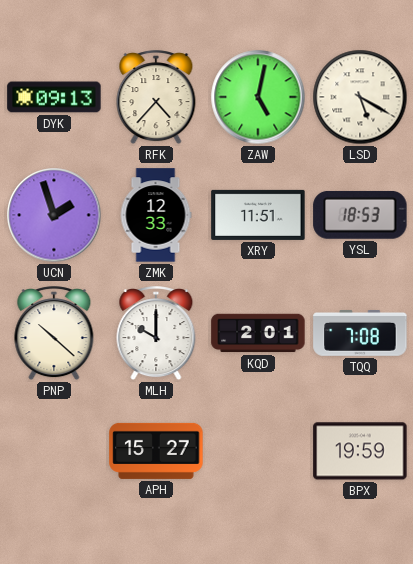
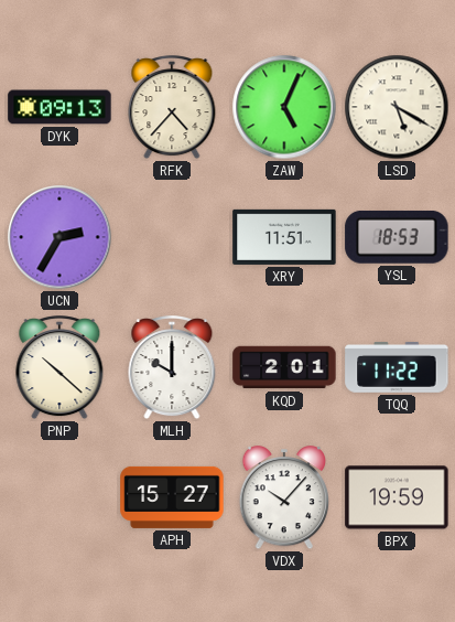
ZAW: 5:02 -> 5:04
UCN: 1:57 -> 2:35
ZMK: 12:33 -> none
TQQ: 7:08 -> 11:22
VDX: none -> 10:07
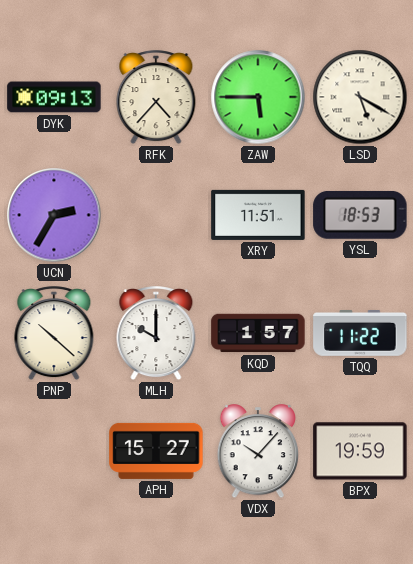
ZAW: 5:04 -> 5:45
KQD: 2:01 -> 1:57
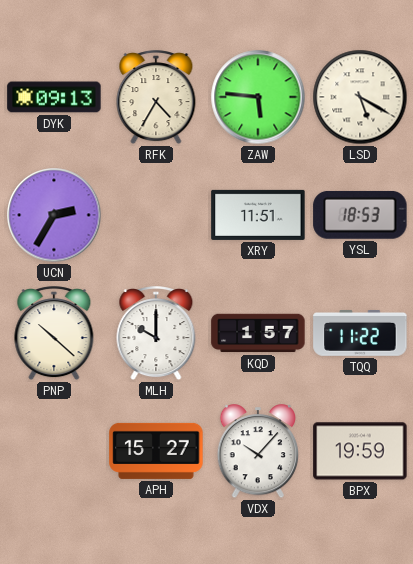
RFK: 4:37 -> 4:35
ZAW: 5:45 -> 5:46
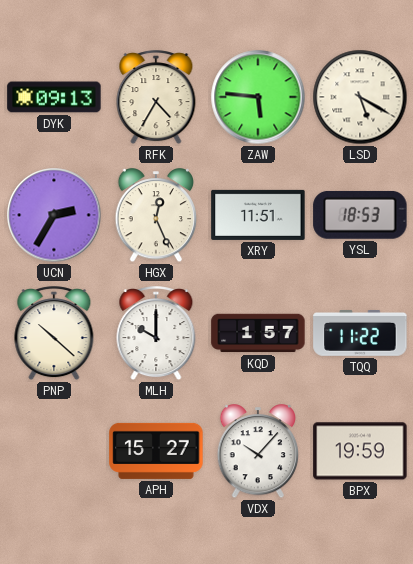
HGX: none -> 12:26
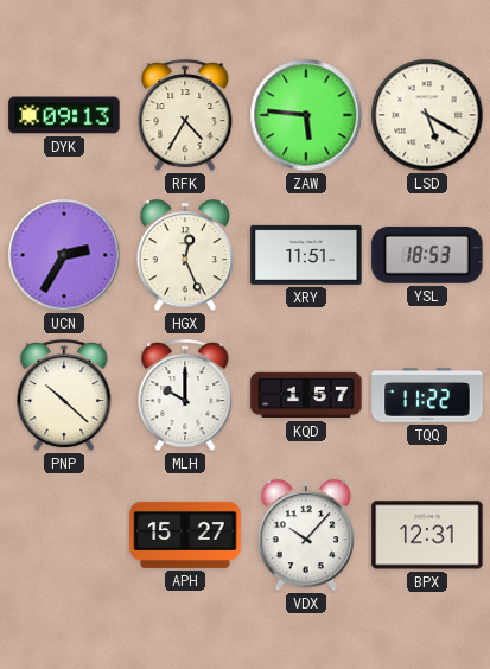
BPX: 19:59 -> 12:31
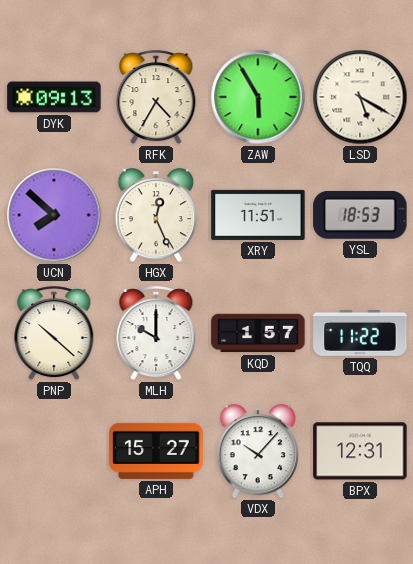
ZAW: 5:46 -> 5:55
UCN: 2:35 -> 7:52
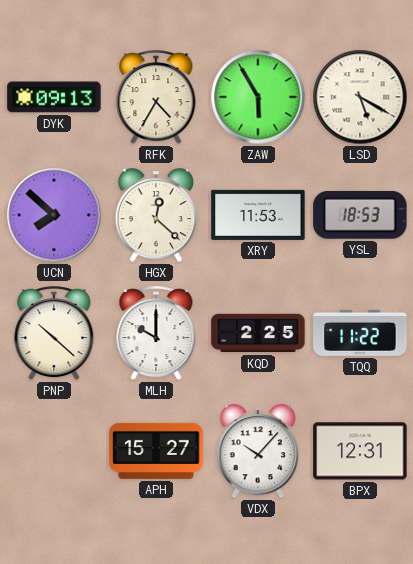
HGX: 12:26 -> 12:22
XRY: 11:51 -> 11:53
KQD: 1:57 -> 2:25
